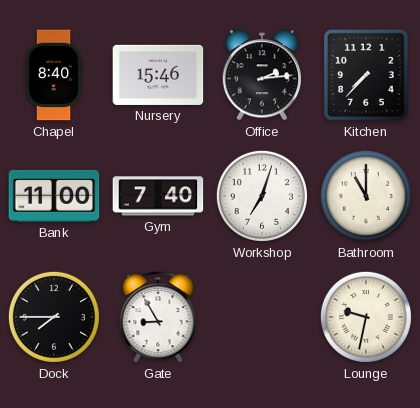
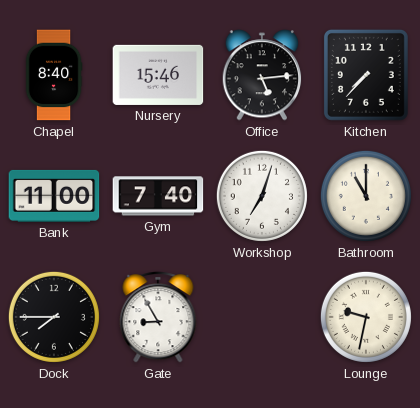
Office: 2:14 -> 5:14
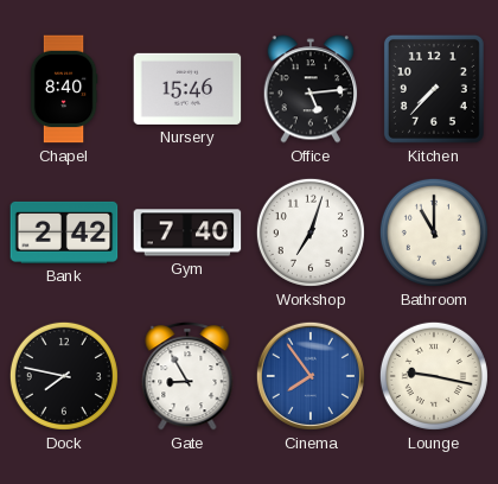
Bank: 11:00 -> 2:42
Dock: 7:45 -> 7:47
Cinema: none -> 7:54
Lounge: 9:32 -> 9:17
